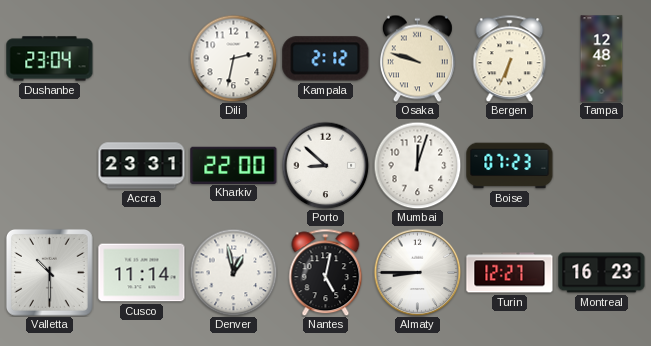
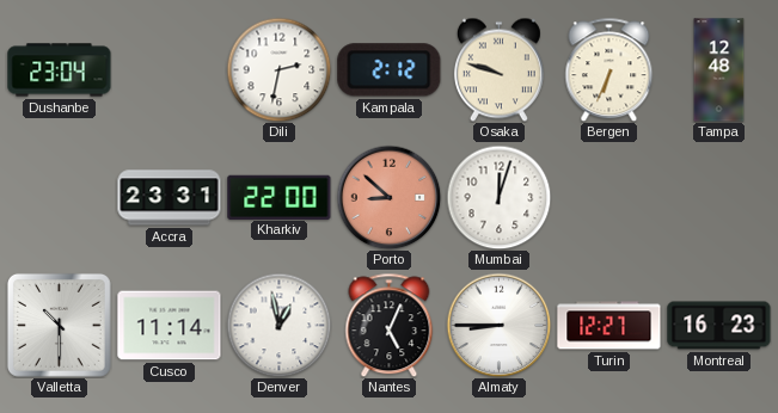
Porto dial: white -> salmon
Boise: 07:23 -> none
Nantes: 5:02 -> 5:04
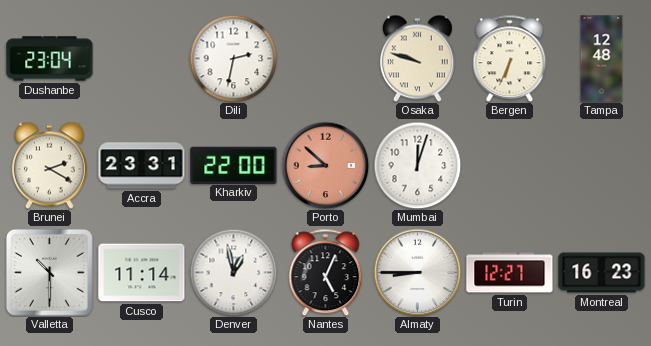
Kampala: 2:12 -> none
Brunei: none -> 2:20
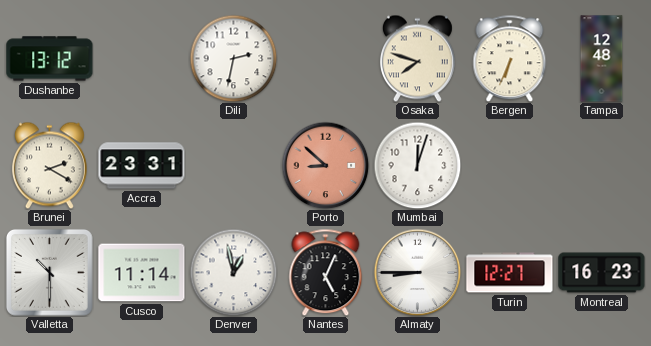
Dushanbe: 23:04 -> 13:12
Osaka: 9:48 -> 7:48
Kharkiv: 22:00 -> none
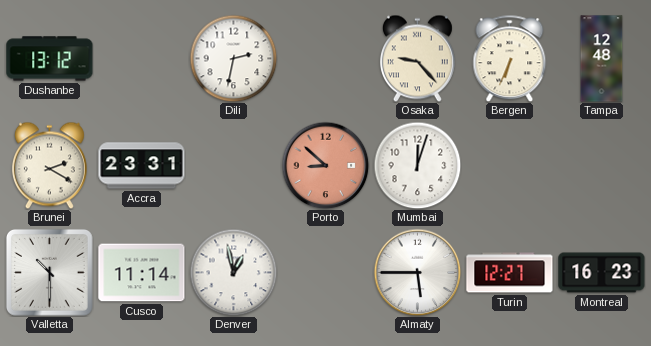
Osaka: 7:48 -> 9:23
Nantes: 5:04 -> none
Almaty: 8:45 -> 5:45
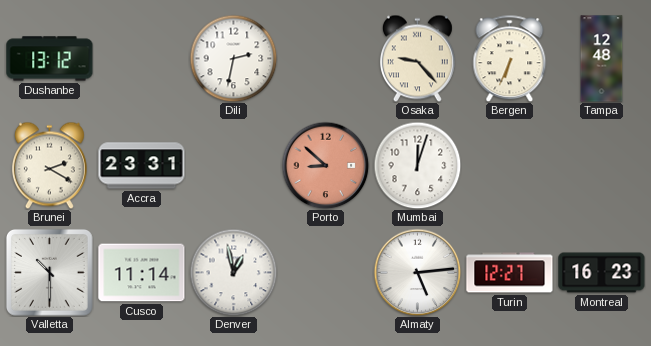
Almaty: 5:45 -> 5:14
